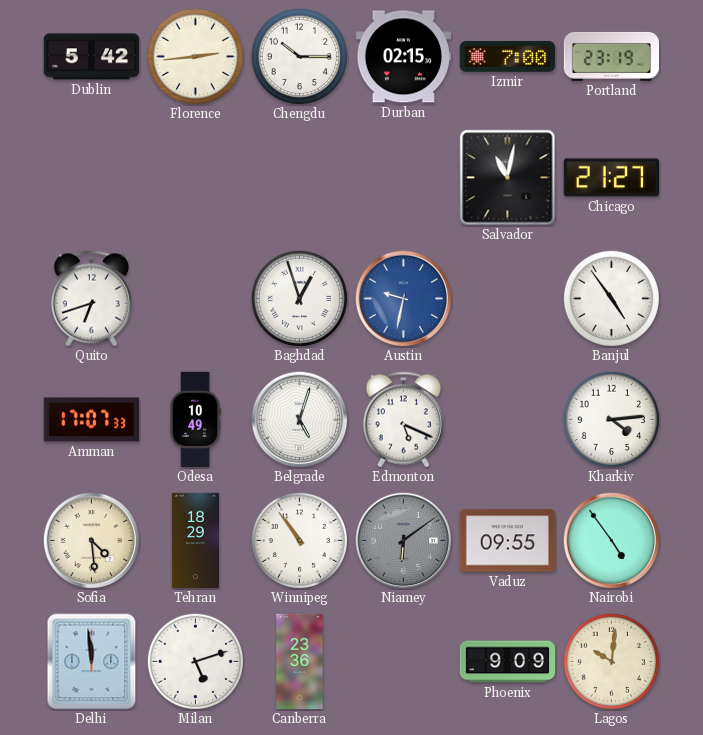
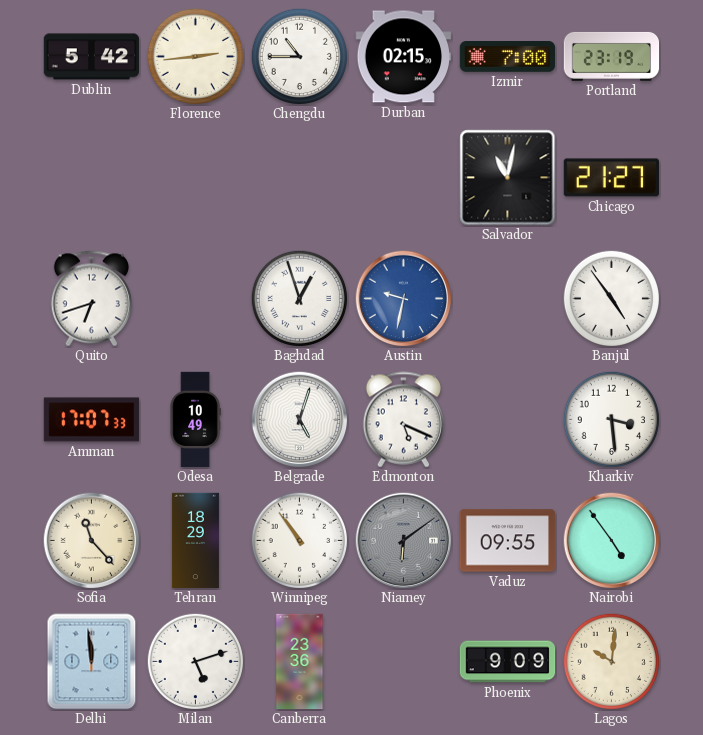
Chengdu: 10:15 -> 10:45
Kharkiv: 4:14 -> 3:29
Sofia: 4:29 -> 11:23
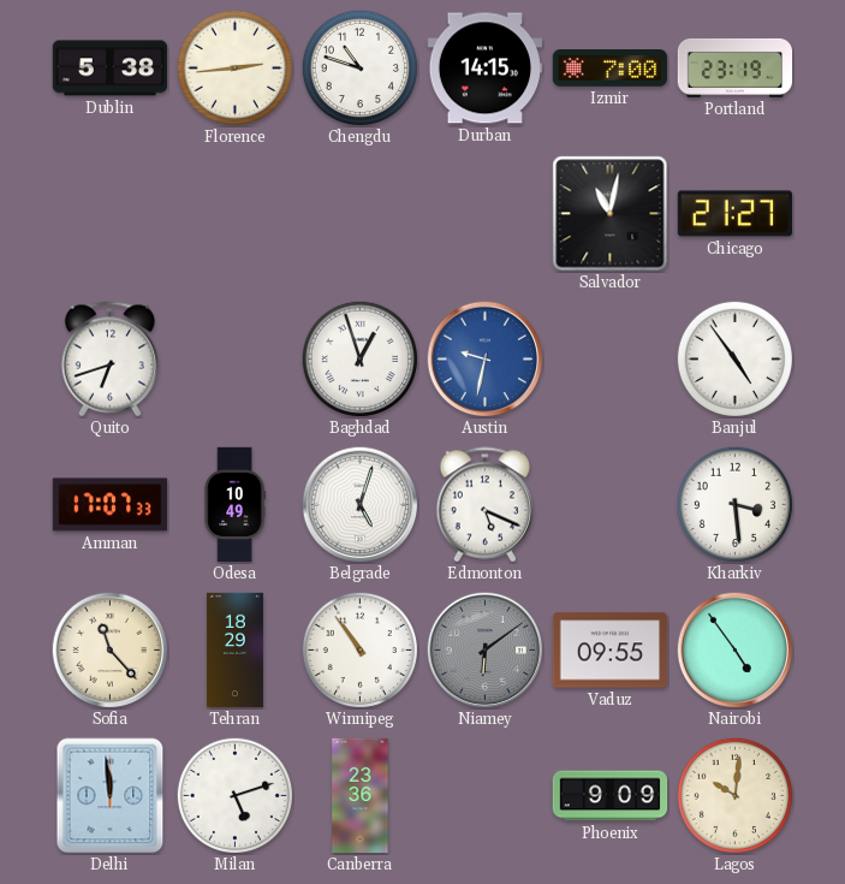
Dublin: 5:42 -> 5:38
Chengdu: 10:45 -> 10:48
Durban: 02:15 -> 14:15
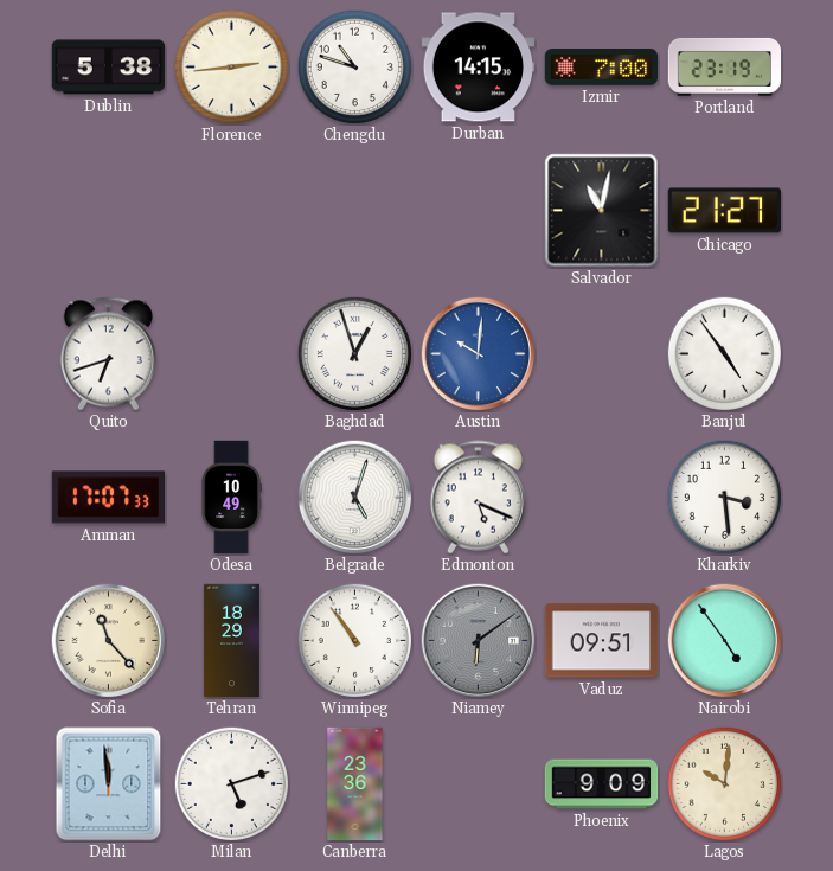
Austin: 9:32 -> 10:01
Vaduz: 09:55 -> 09:51
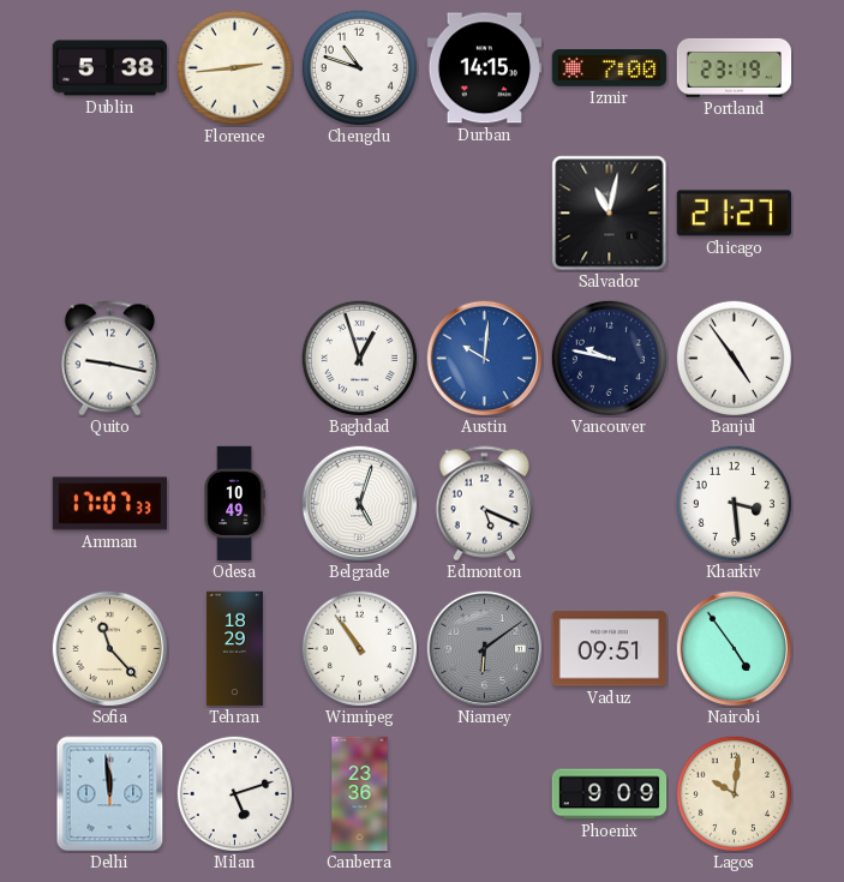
Quito: 6:42 -> 9:17
Vancouver: none -> 9:47
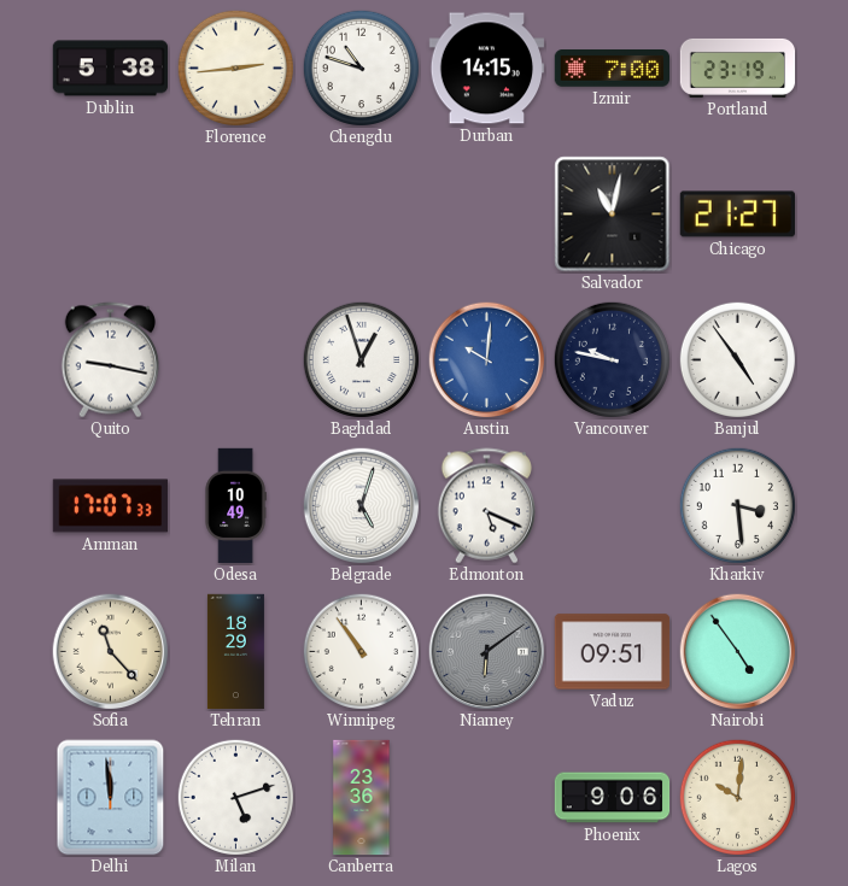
Phoenix: 9:09 -> 9:06
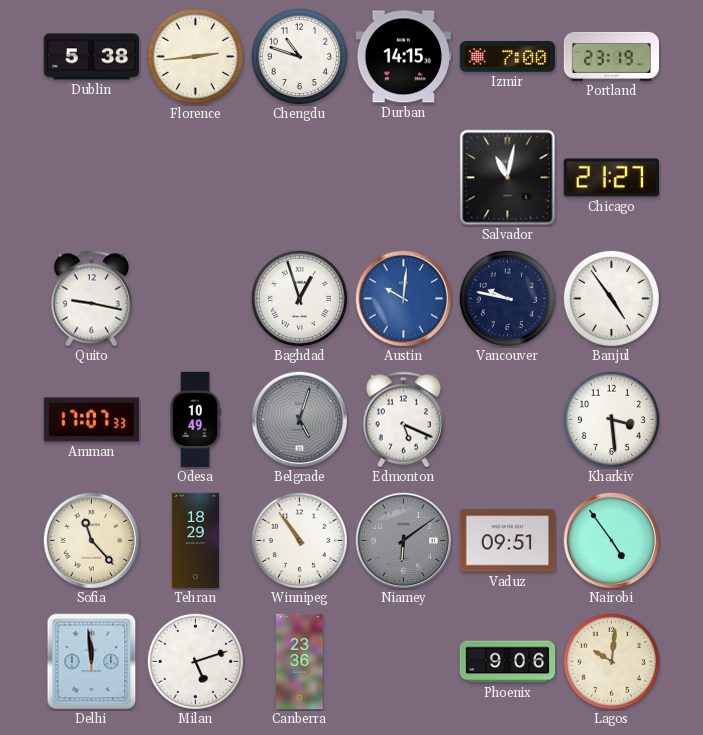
Belgrade dial: white -> grey
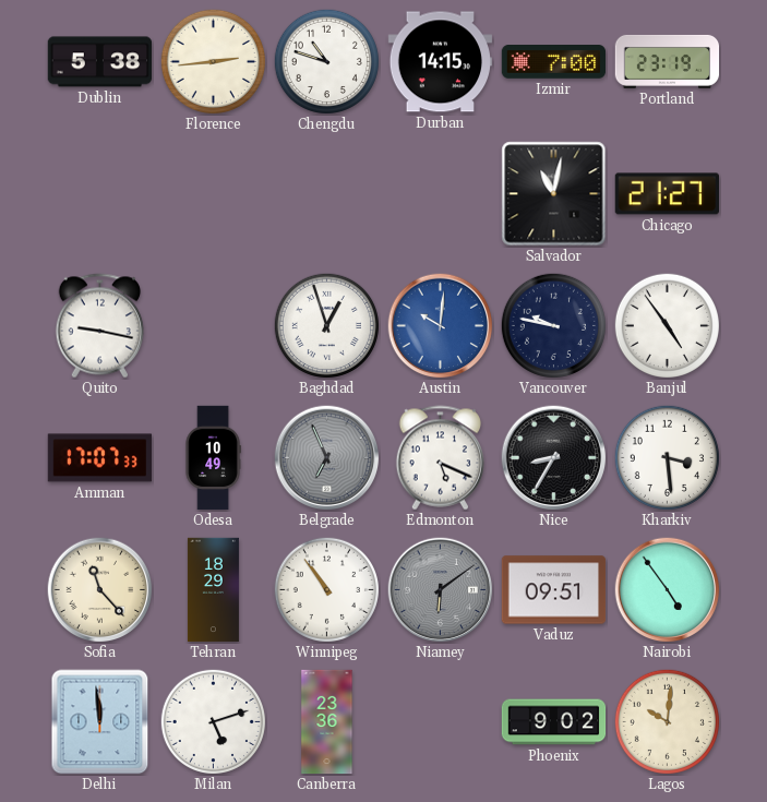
Belgrade: 5:03 -> 6:56
Nice: none -> 8:35
Phoenix: 9:06 -> 9:02
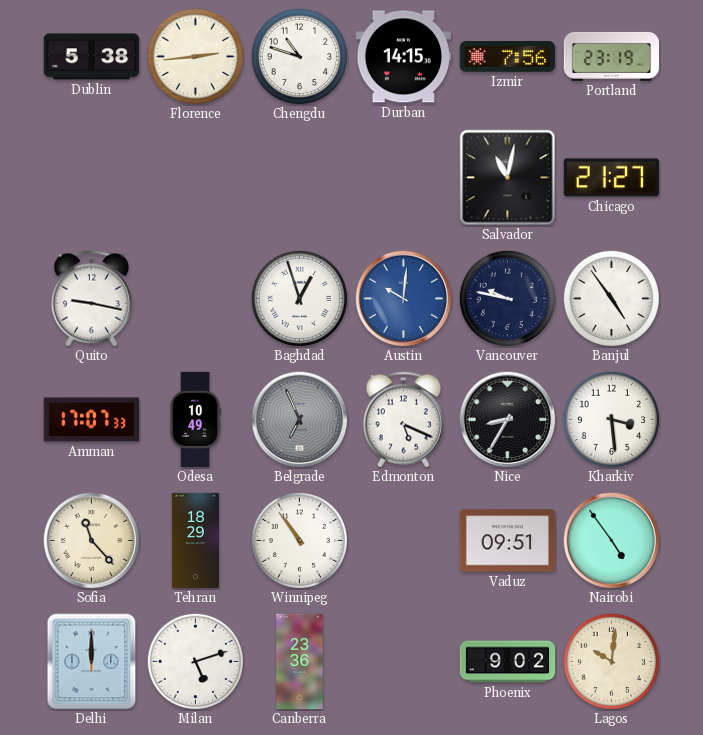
Izmir: 7:00 -> 7:56
Niamey: 6:09 -> none
Delhi: 11:59 -> 12:00
